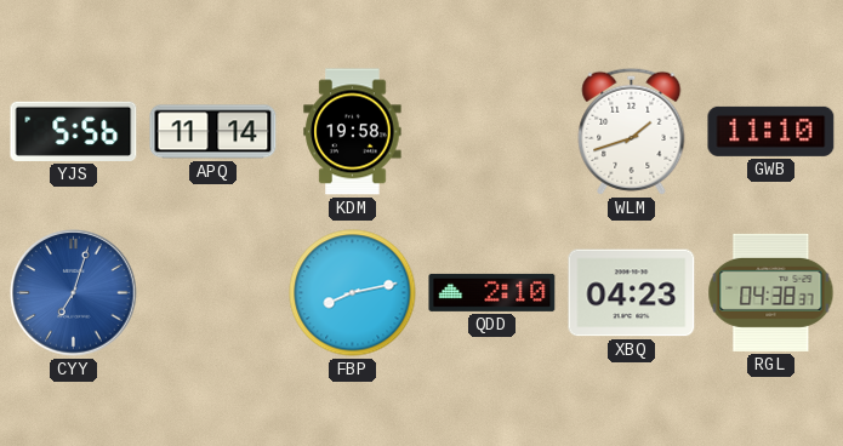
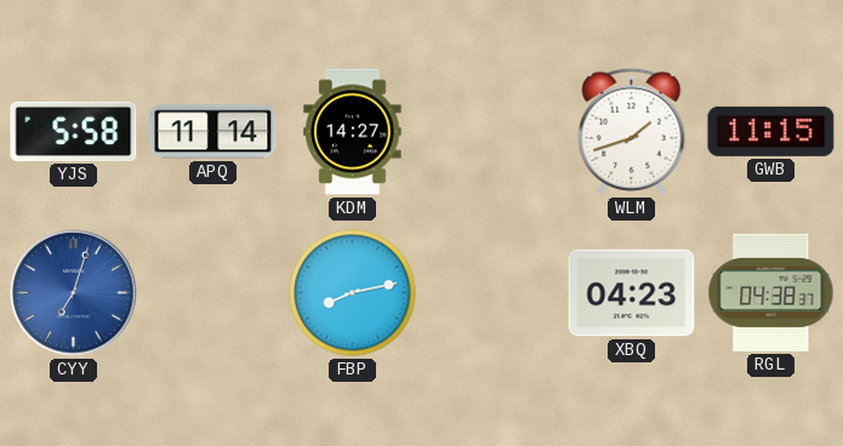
YJS: 5:56 -> 5:58
KDM: 19:58 -> 14:27
GWB: 11:10 -> 11:15
QDD: 2:10 -> none
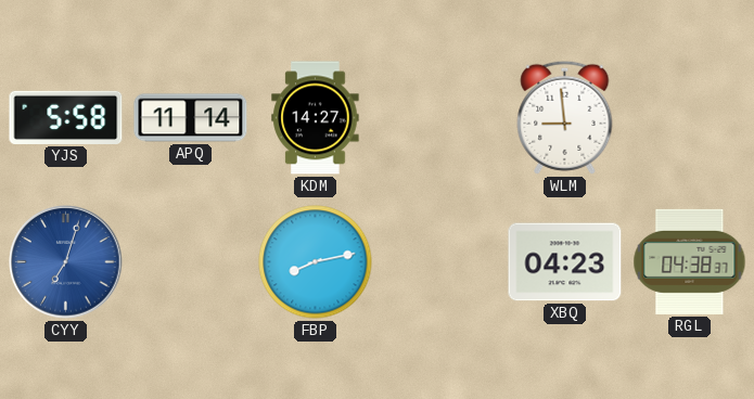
WLM: 1:42 -> 8:59
GWB: 11:15 -> none
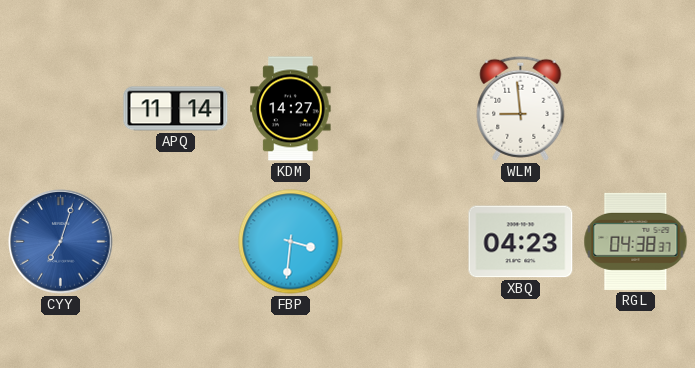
YJS: 5:58 -> none
FBP: 8:13 -> 3:31
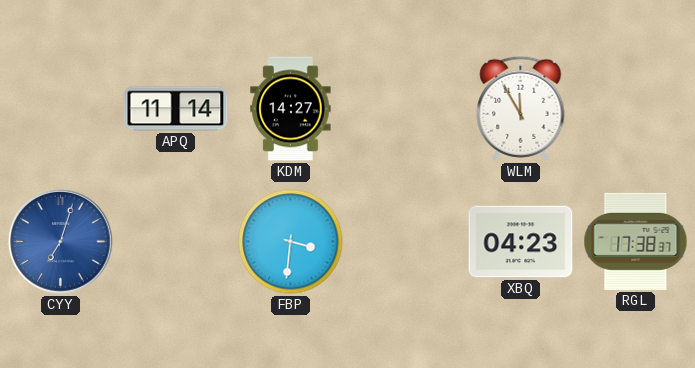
WLM: 8:59 -> 11:55
RGL: 04:38 -> 17:38
